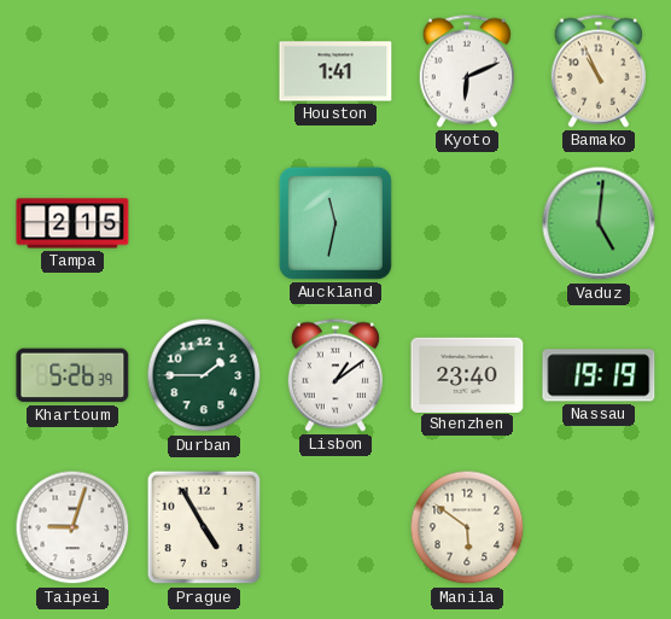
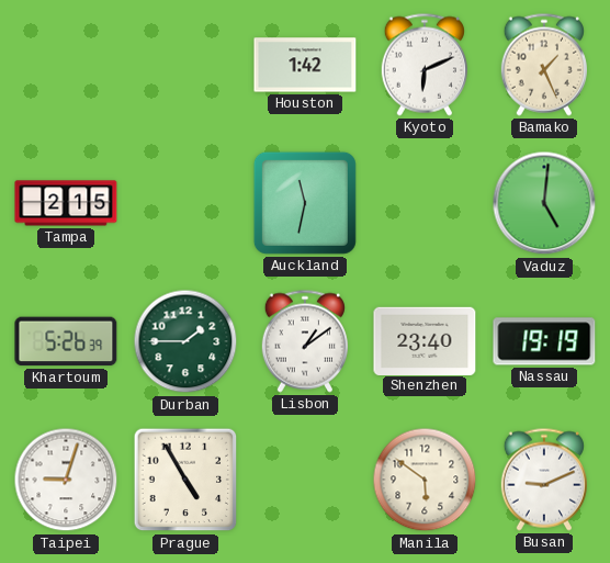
Houston: 1:41 -> 1:42
Bamako: 10:56 -> 1:26
Busan: none -> 9:11
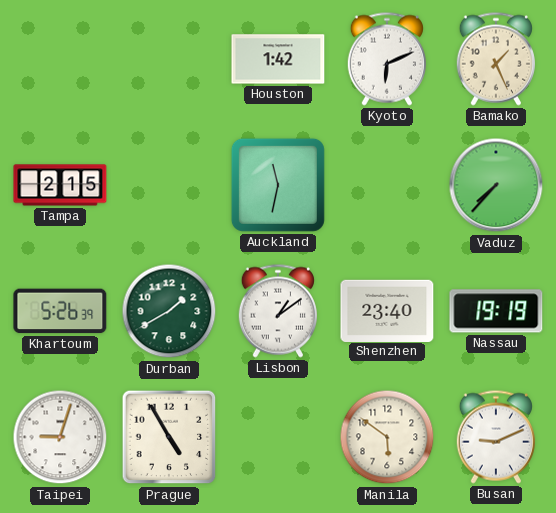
Vaduz: 5:01 -> 7:37
Durban: 1:45 -> 1:40
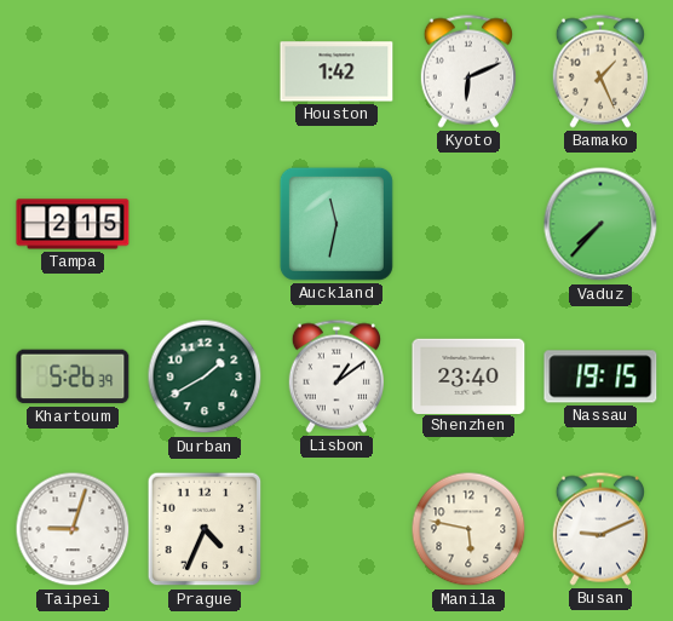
Nassau: 19:19 -> 19:15
Prague: 4:55 -> 4:34
Manila: 5:51 -> 5:47
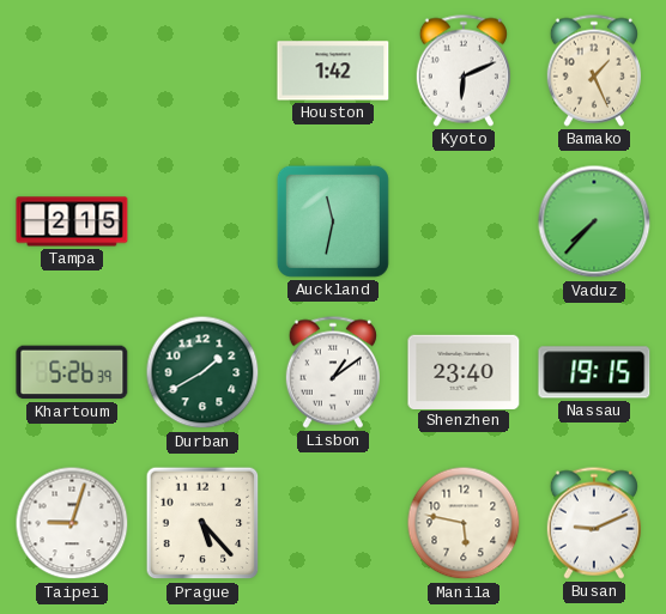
Prague: 4:34 -> 5:23
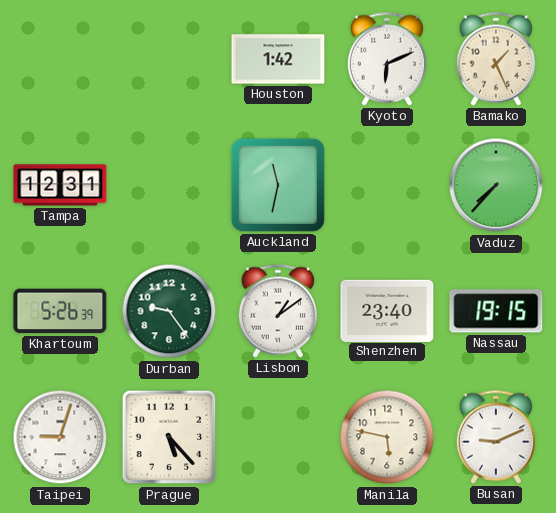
Tampa: 2:15 -> 12:31
Durban: 1:40 -> 9:24
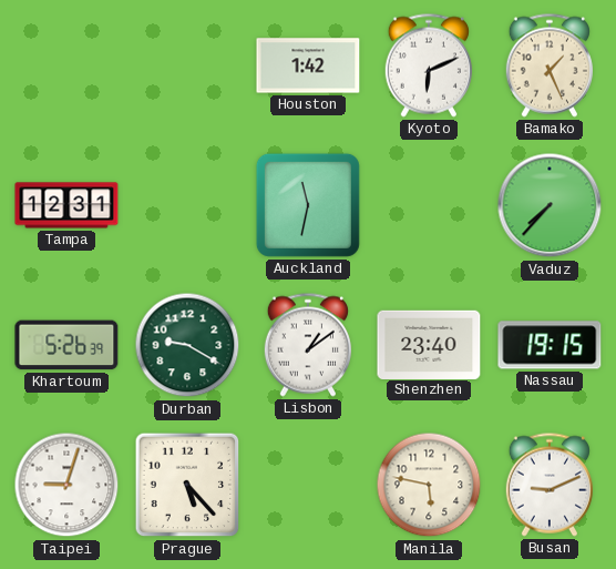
Durban: 9:24 -> 9:20
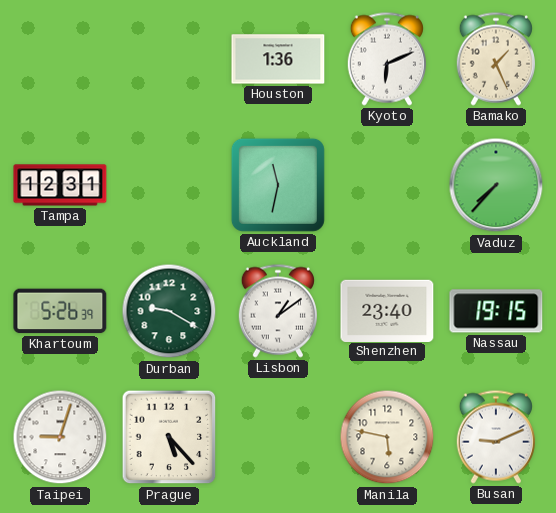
Houston: 1:42 -> 1:36
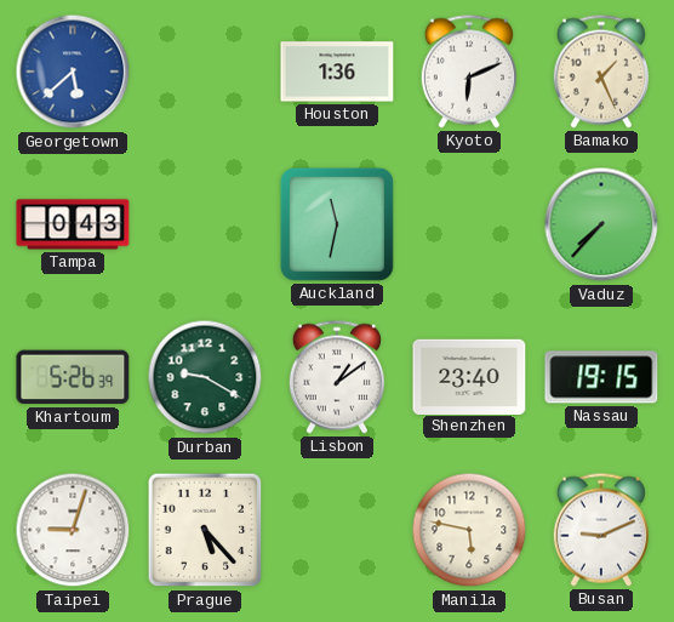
Georgetown: none -> 5:38
Tampa: 12:31 -> 0:43
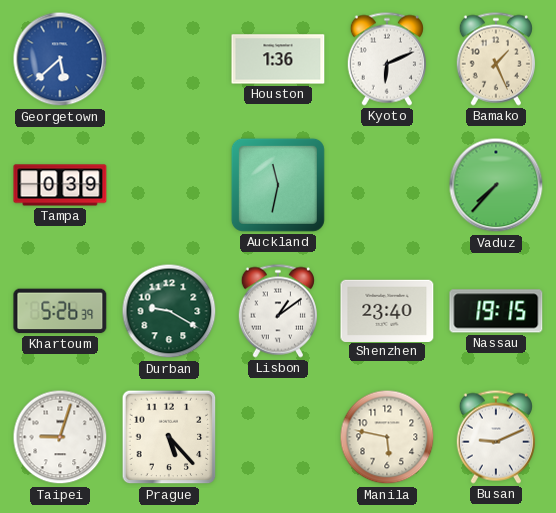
Tampa: 0:43 -> 0:39
